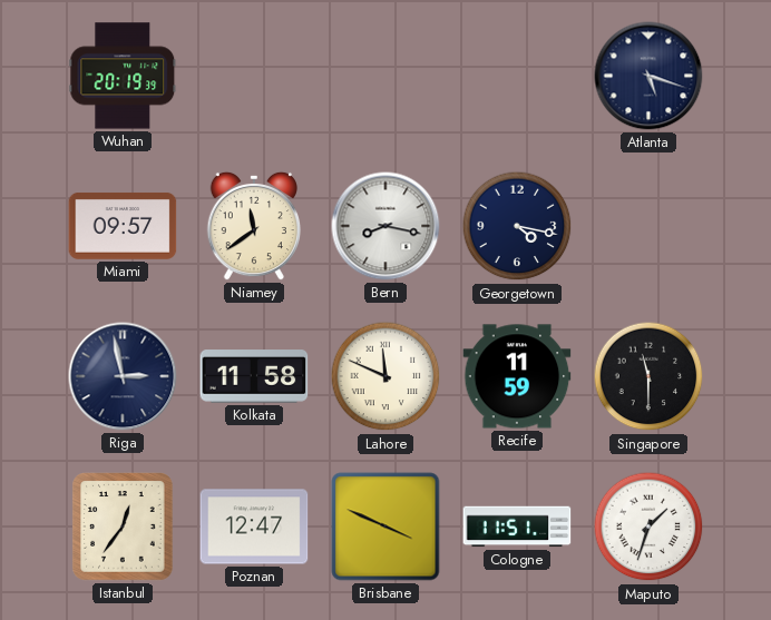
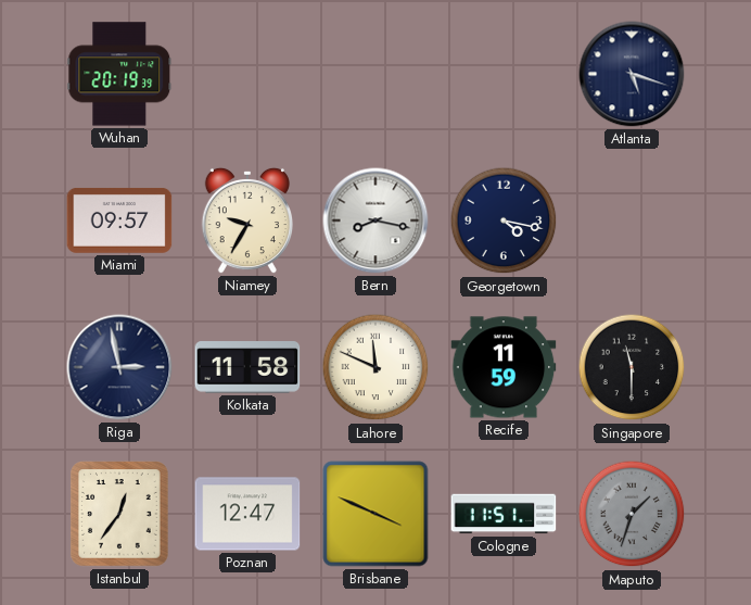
Niamey: 11:39 -> 9:35
Maputo dial: white -> grey
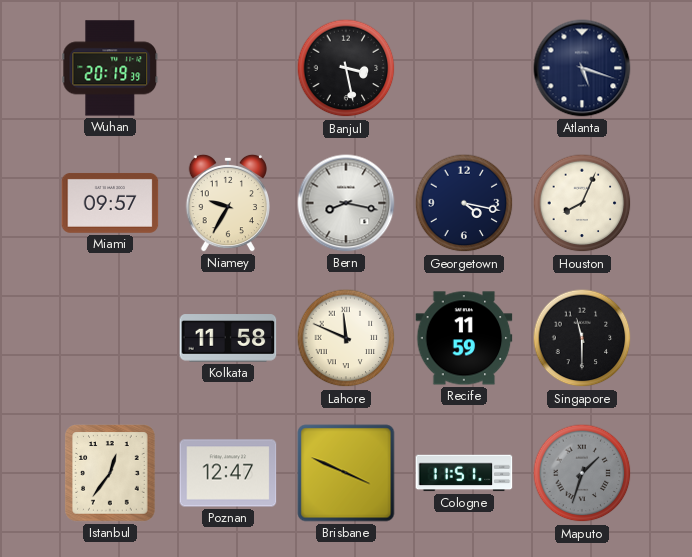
Banjul: none -> 3:28
Houston: none -> 8:04
Riga: 2:58 -> none
